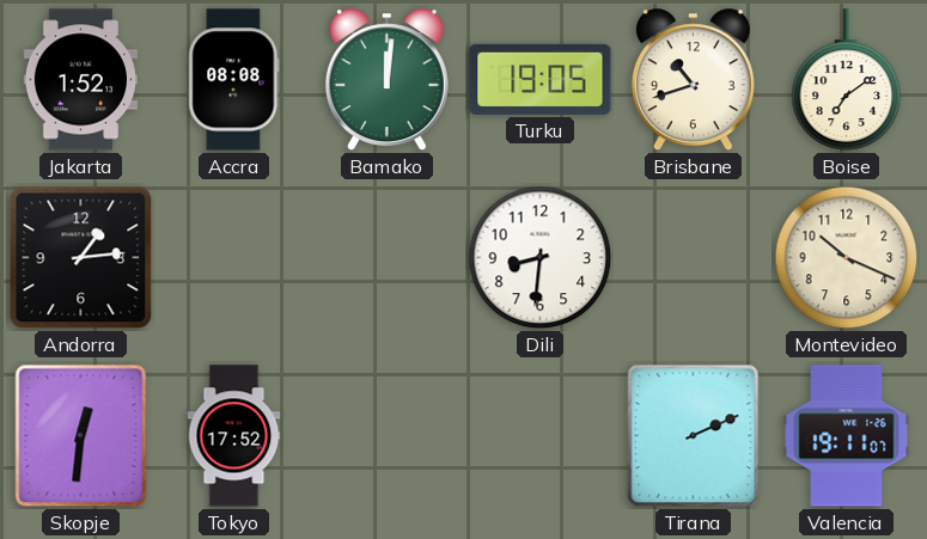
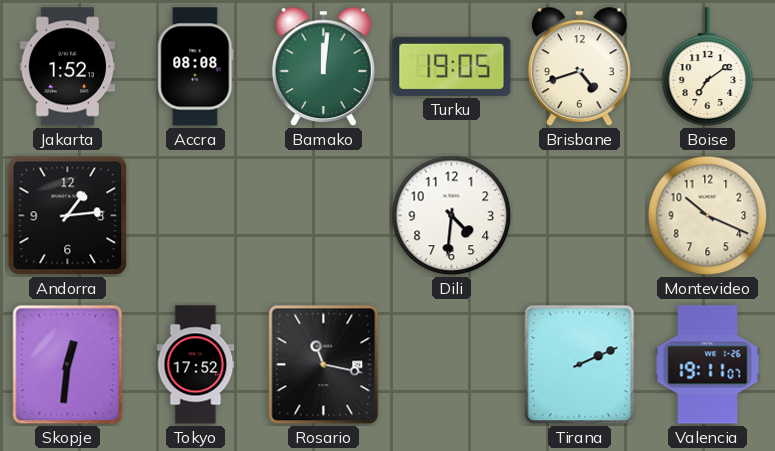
Brisbane: 10:42 -> 4:42
Dili: 8:31 -> 4:31
Rosario: none -> 11:17
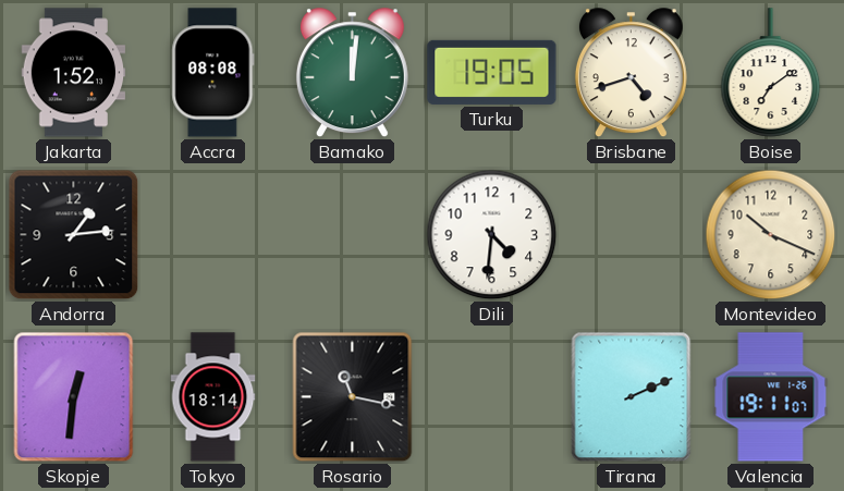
Tokyo: 17:52 -> 18:14
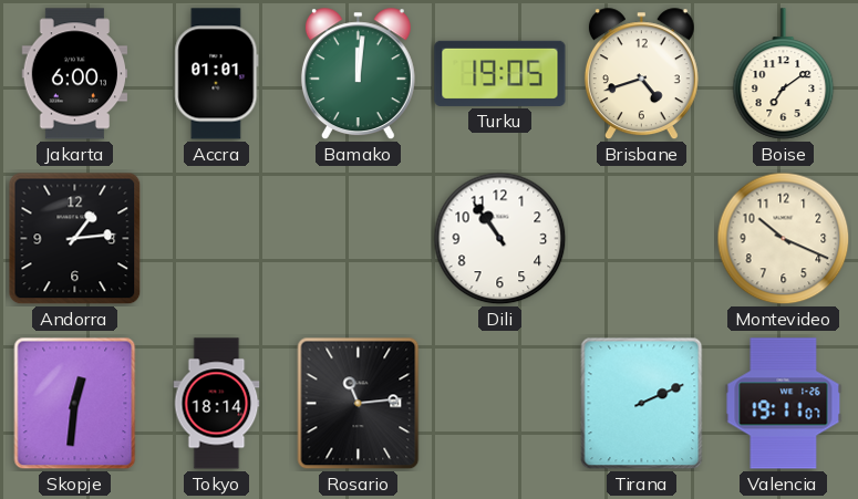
Jakarta: 1:52 -> 6:00
Accra: 08:08 -> 01:01
Dili: 4:31 -> 10:54
Rosario: 11:17 -> 11:14
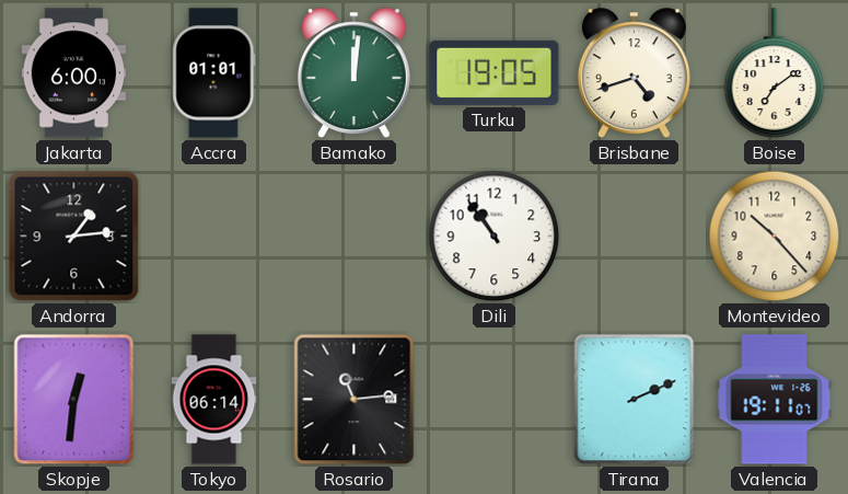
Montevideo: 10:19 -> 10:23
Tokyo: 18:14 -> 06:14
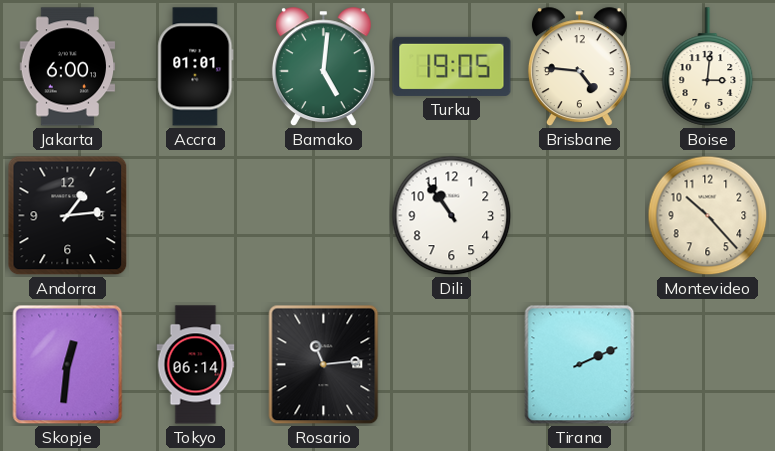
Bamako: 12:01 -> 5:01
Brisbane: 4:42 -> 4:46
Boise: 7:09 -> 3:01
Valencia: 19:11 -> none
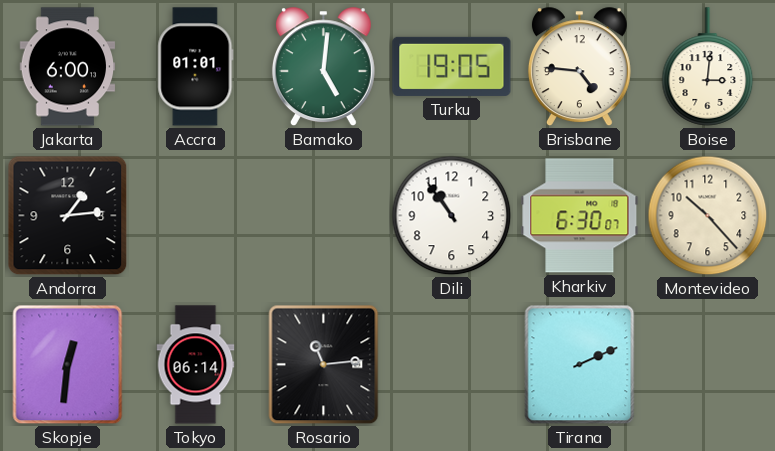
Kharkiv: none -> 6:30
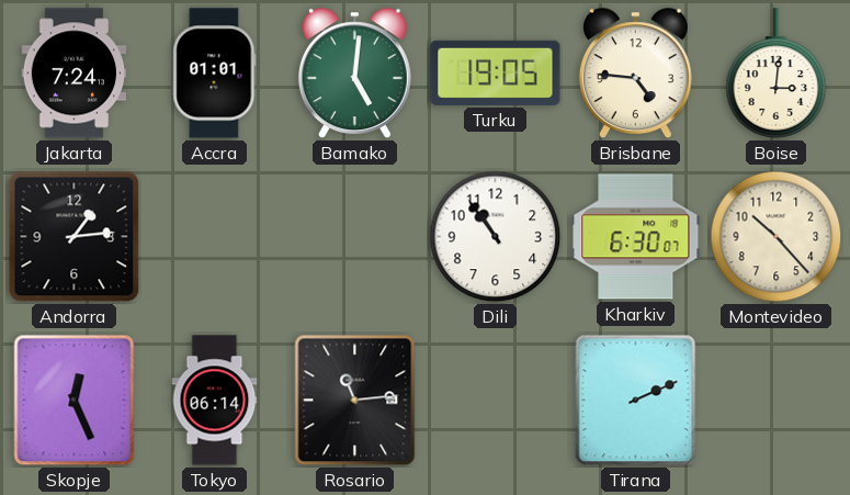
Jakarta: 6:00 -> 7:24
Skopje: 12:31 -> 12:26
